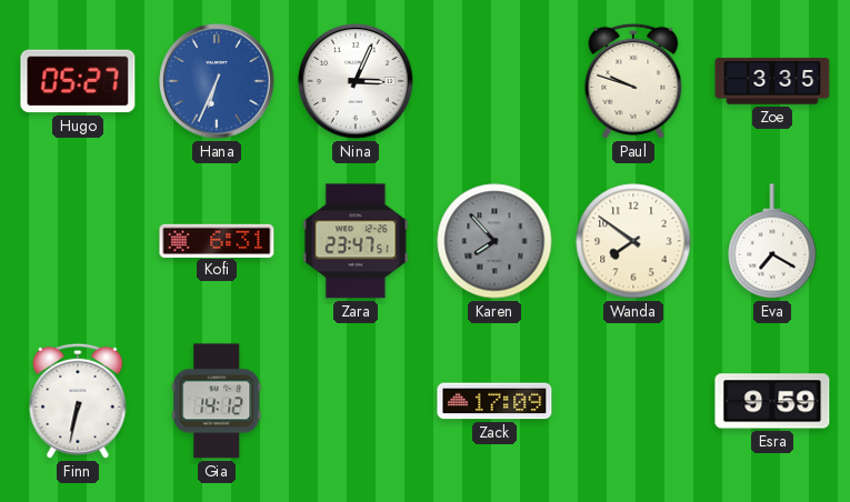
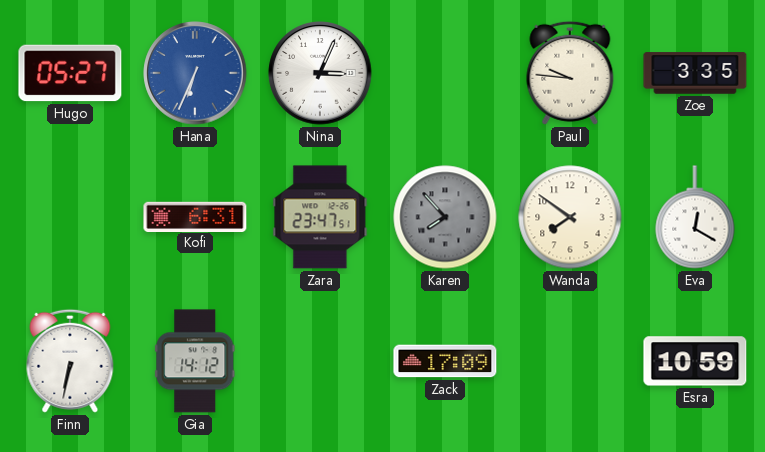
Paul: 9:48 -> 9:46
Eva: 7:20 -> 12:20
Esra: 9:59 -> 10:59
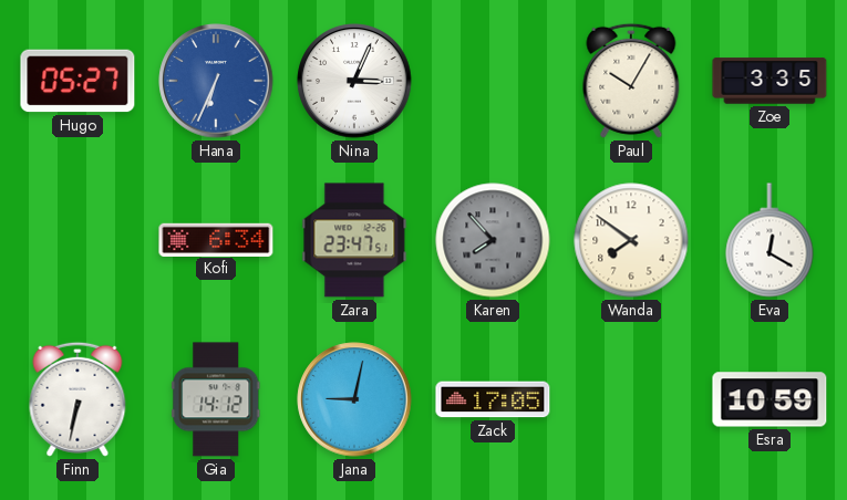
Paul: 9:46 -> 10:05
Kofi: 6:31 -> 6:34
Jana: none -> 9:02
Zack: 17:09 -> 17:05
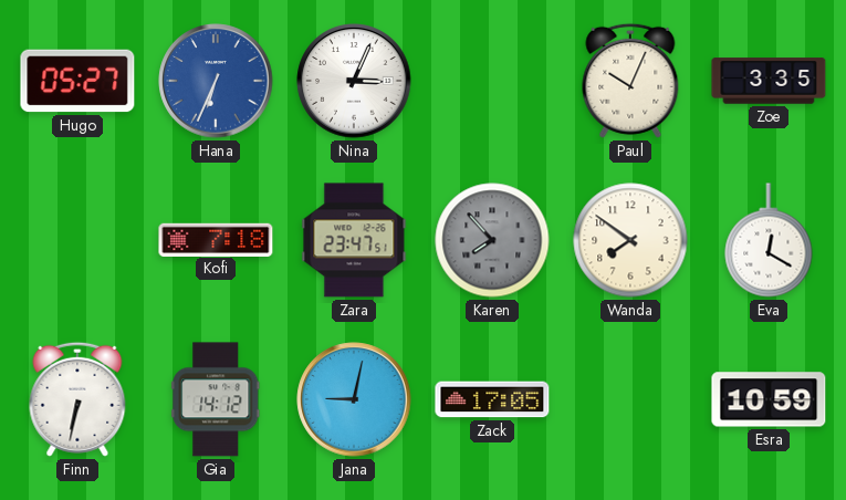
Paul: 10:05 -> 10:04
Kofi: 6:34 -> 7:18
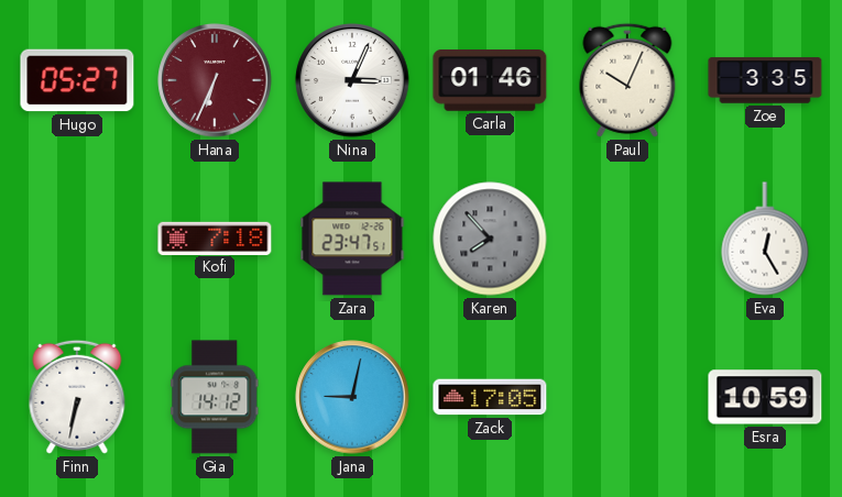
Hana dial: blue -> burgundy
Carla: none -> 01:46
Wanda: 7:51 -> none
Eva: 12:20 -> 12:25
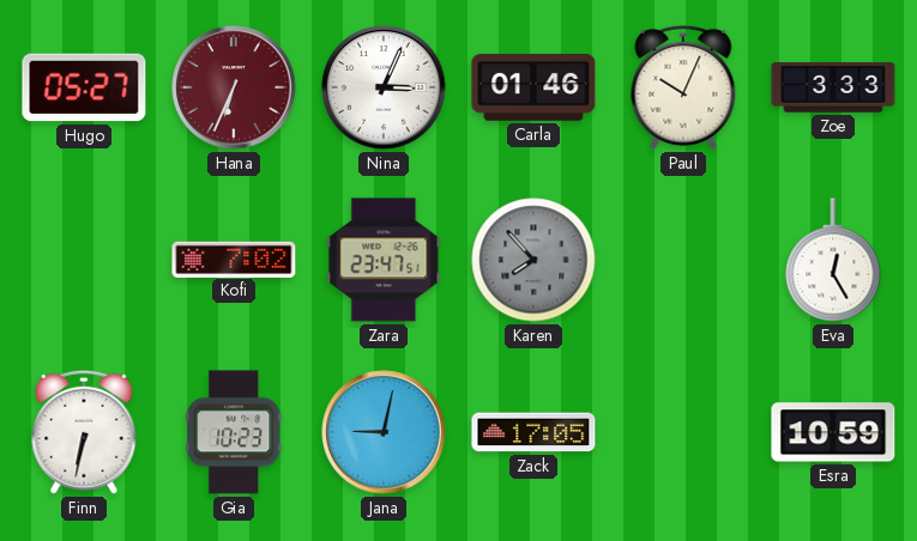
Zoe: 3:35 -> 3:33
Kofi: 7:18 -> 7:02
Gia: 14:12 -> 10:23
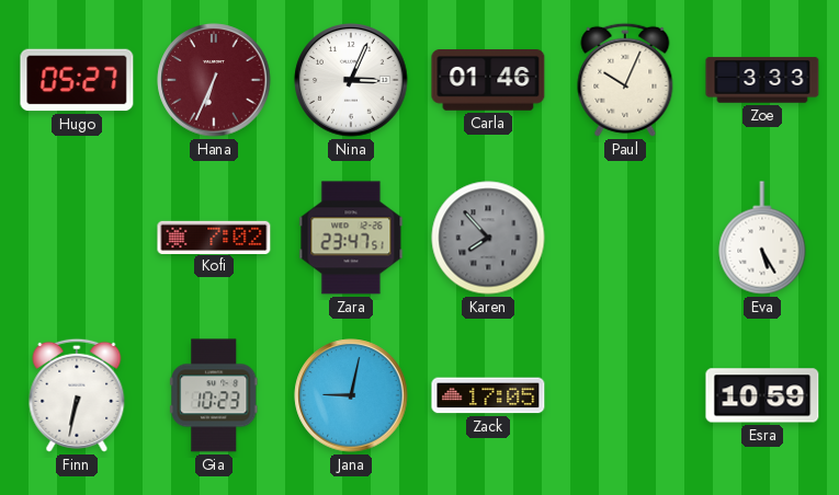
Eva: 12:25 -> 5:25
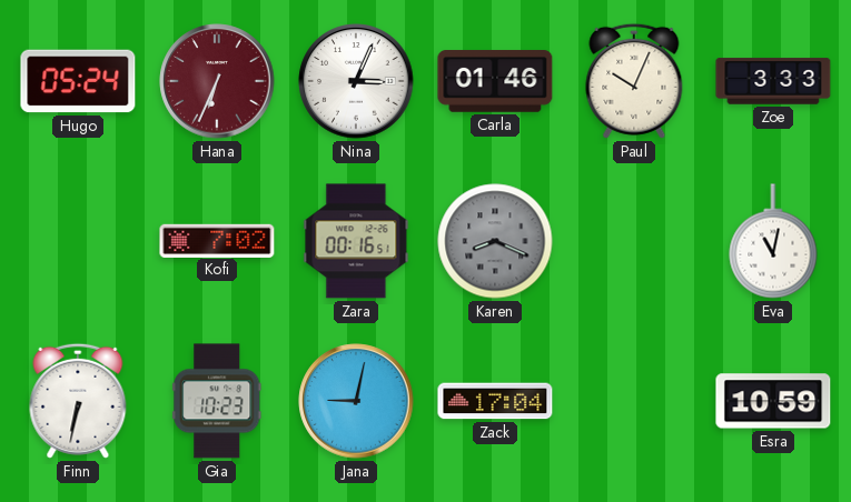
Hugo: 05:27 -> 05:24
Zara: 23:47 -> 00:16
Karen: 7:53 -> 8:19
Eva: 5:25 -> 11:02
Zack: 17:05 -> 17:04
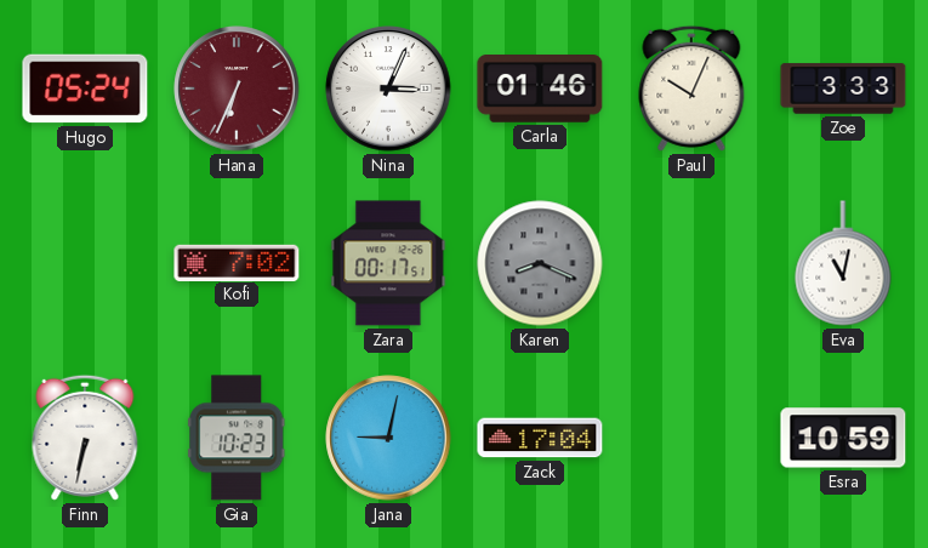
Zara: 00:16 -> 00:17
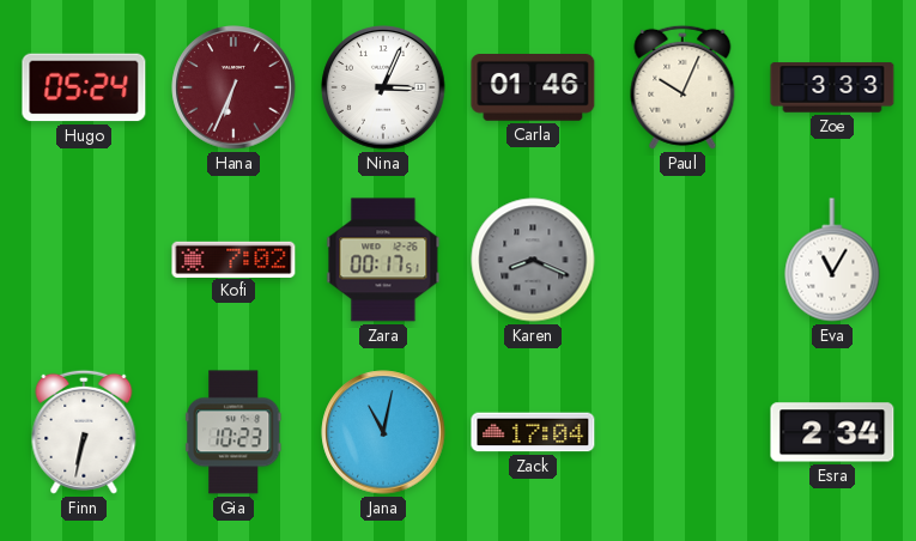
Eva: 11:02 -> 11:05
Jana: 9:02 -> 11:02
Esra: 10:59 -> 2:34
